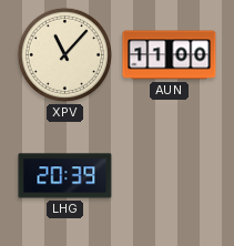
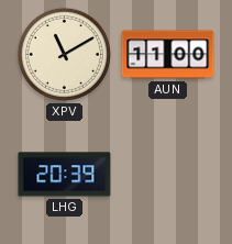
XPV: 11:07 -> 11:10
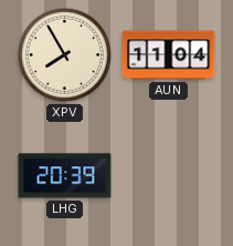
XPV: 11:10 -> 7:55
AUN: 11:00 -> 11:04
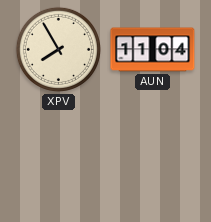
LHG: 20:39 -> none
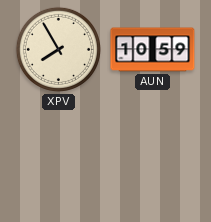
AUN: 11:04 -> 10:59
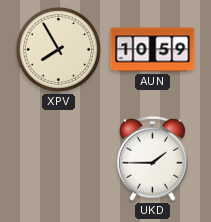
UKD: none -> 1:45
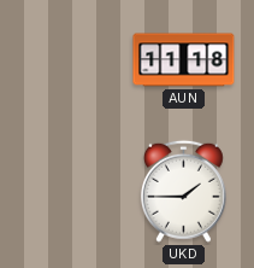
XPV: 7:55 -> none
AUN: 10:59 -> 11:18
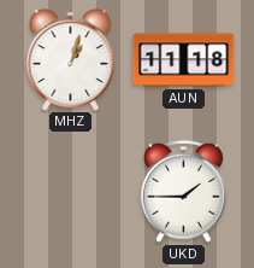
MHZ: none -> 1:03
